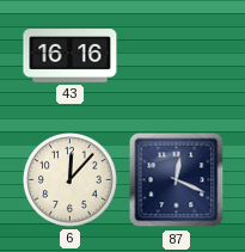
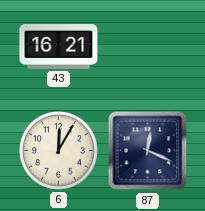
43: 16:16 -> 16:21
6: 12:07 -> 12:05
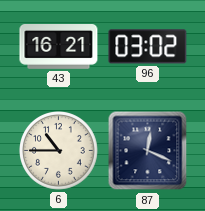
96: none -> 03:02
6: 12:05 -> 10:45
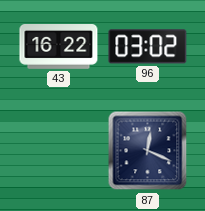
43: 16:21 -> 16:22
6: 10:45 -> none
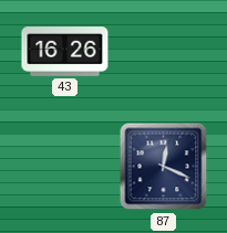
43: 16:22 -> 16:26
96: 03:02 -> none
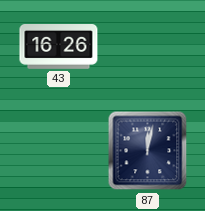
87: 12:19 -> 12:02
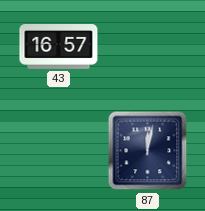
43: 16:26 -> 16:57
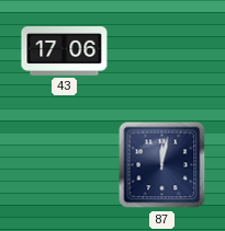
43: 16:57 -> 17:06
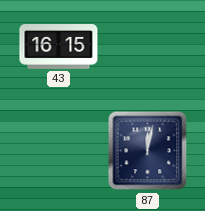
43: 17:06 -> 16:15
